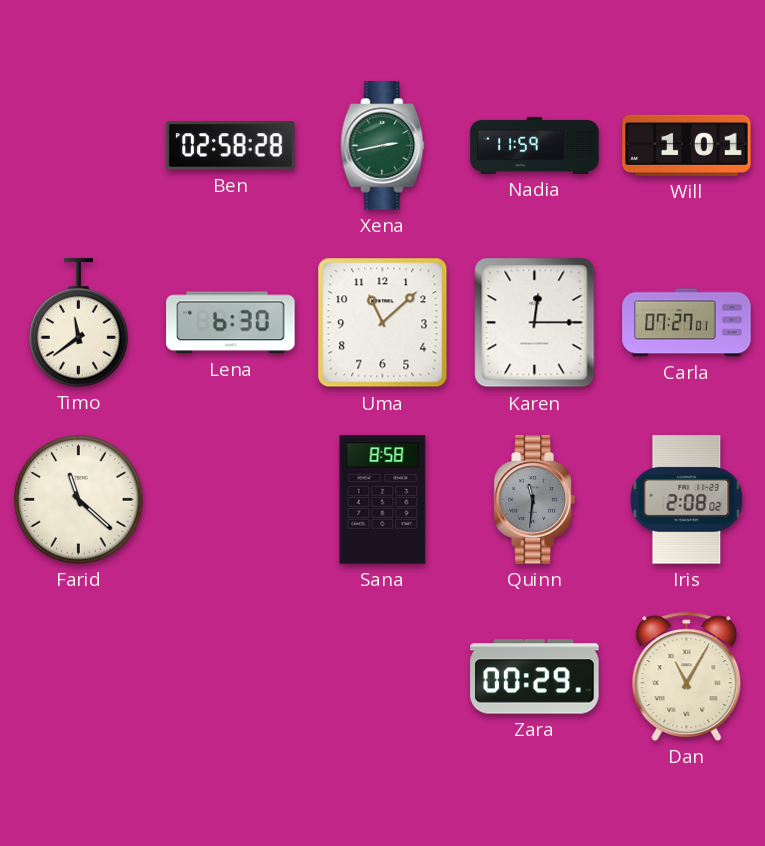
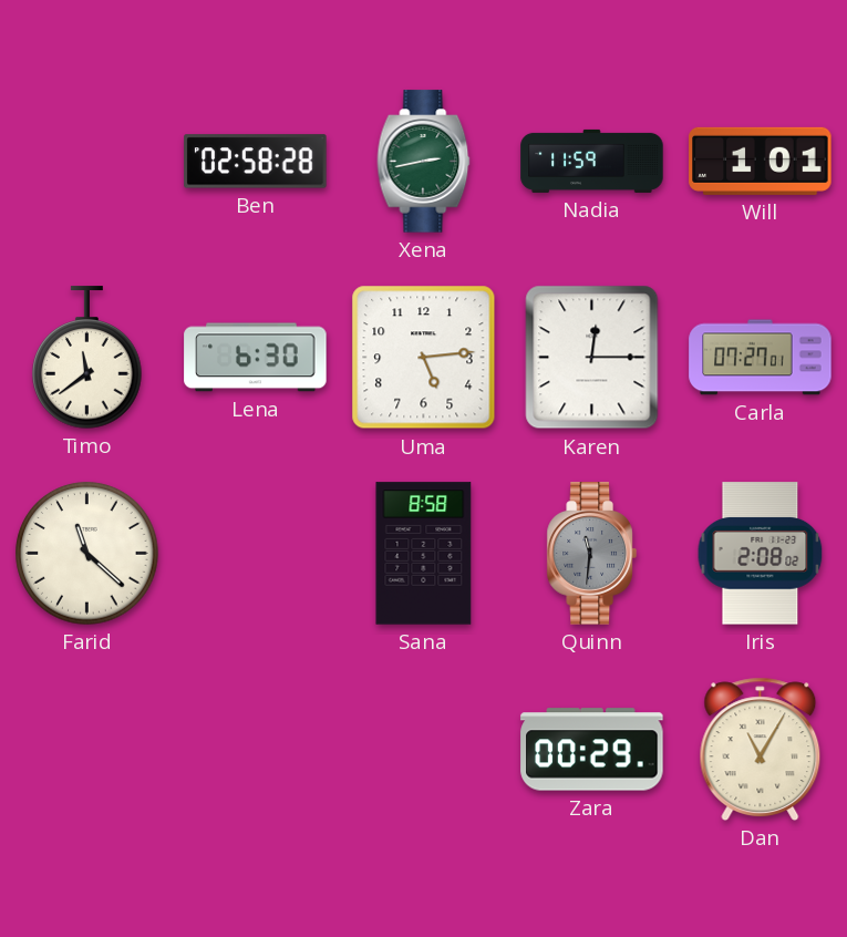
Uma: 11:08 -> 5:14
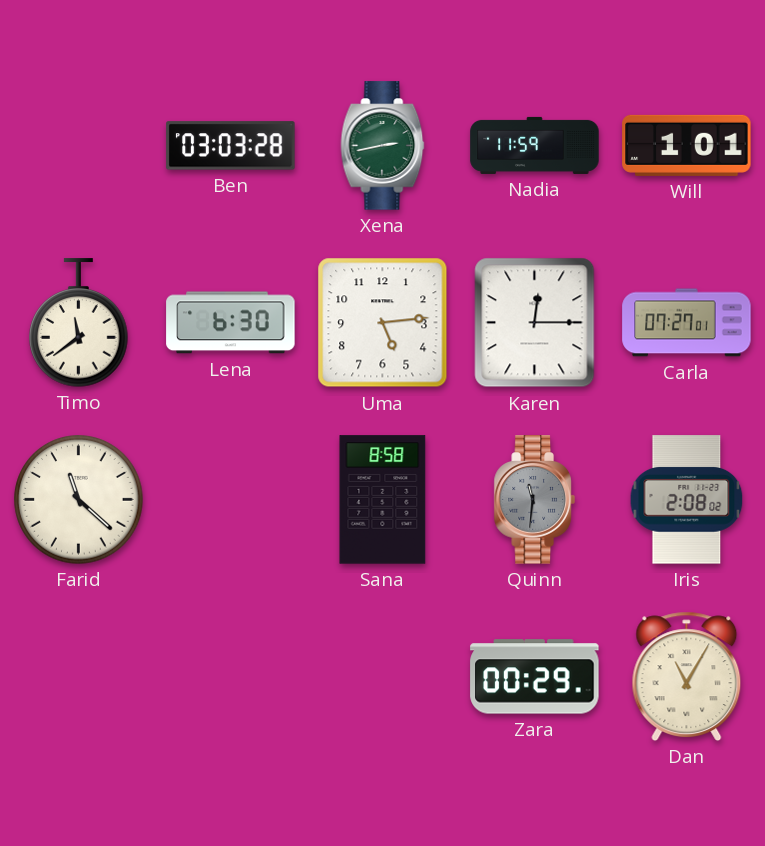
Ben: 02:58 -> 03:03
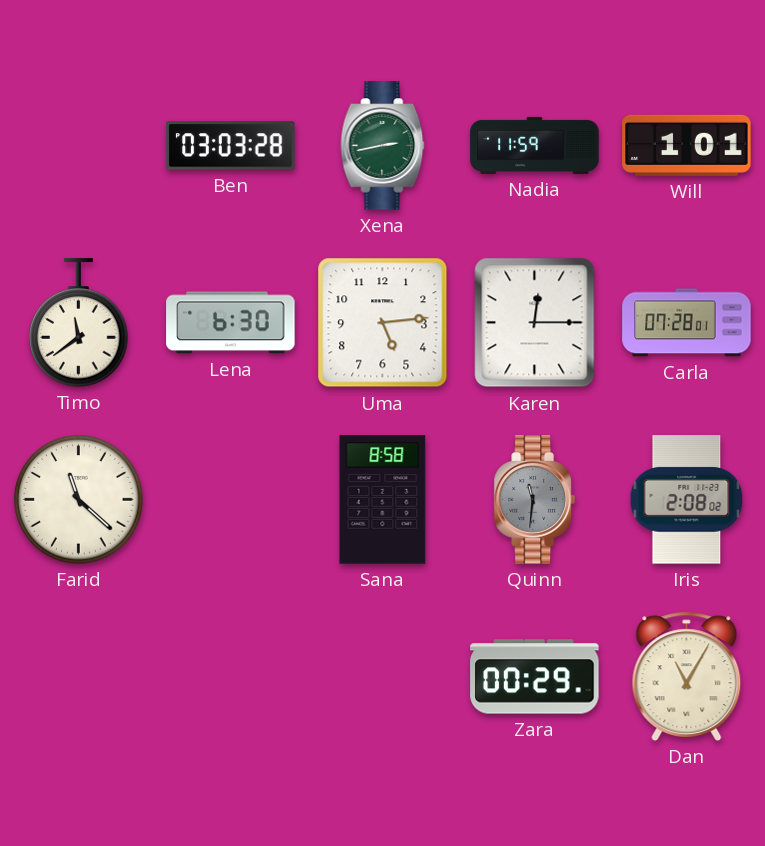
Carla: 07:27 -> 07:28
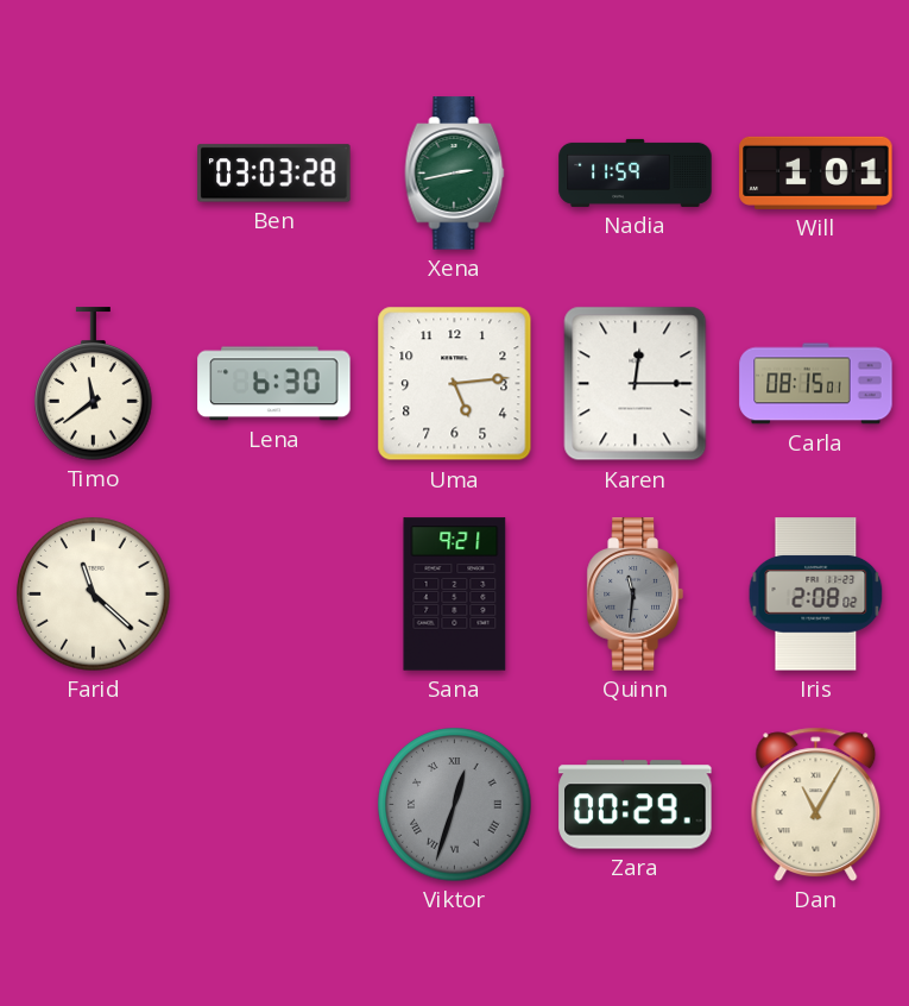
Carla: 07:28 -> 08:15
Sana: 8:58 -> 9:21
Viktor: none -> 12:33
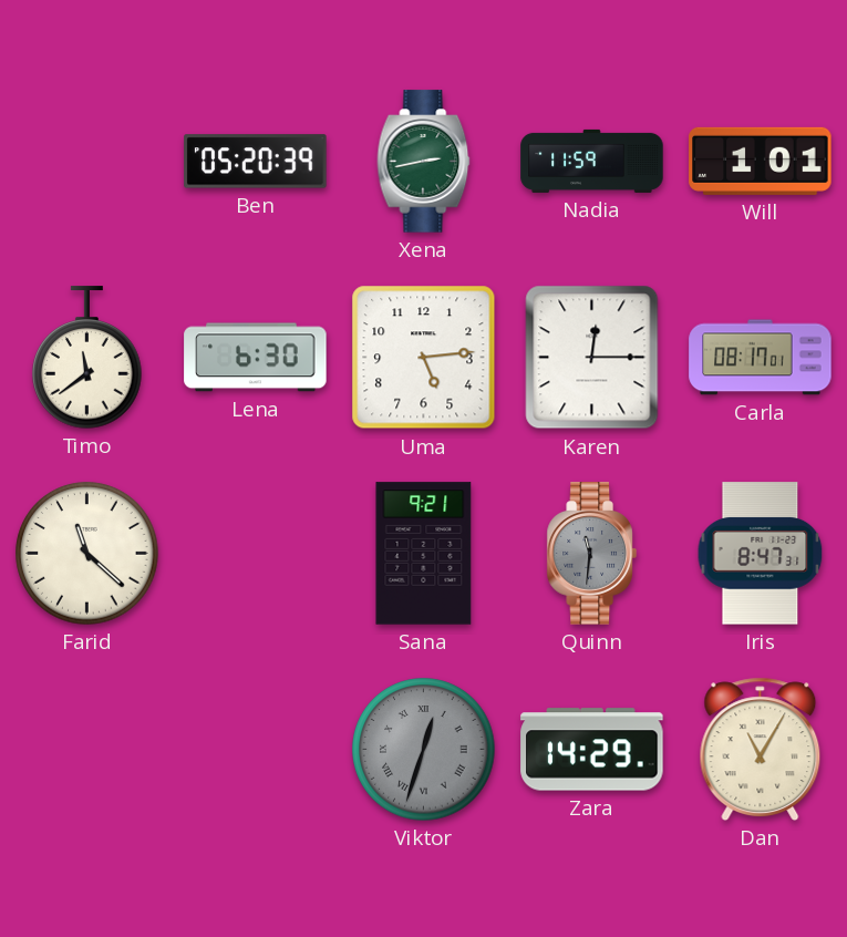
Ben: 03:03 -> 05:20
Carla: 08:15 -> 08:17
Iris: 2:08 -> 8:47
Zara: 00:29 -> 14:29
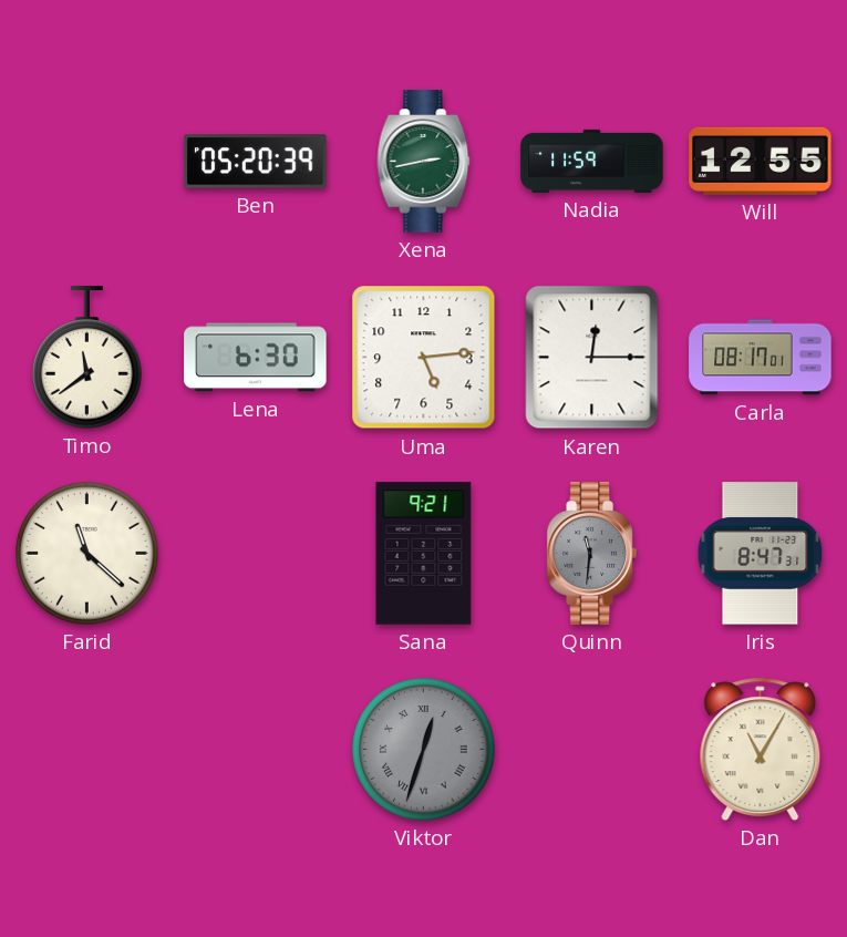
Will: 1:01 -> 12:55
Zara: 14:29 -> none
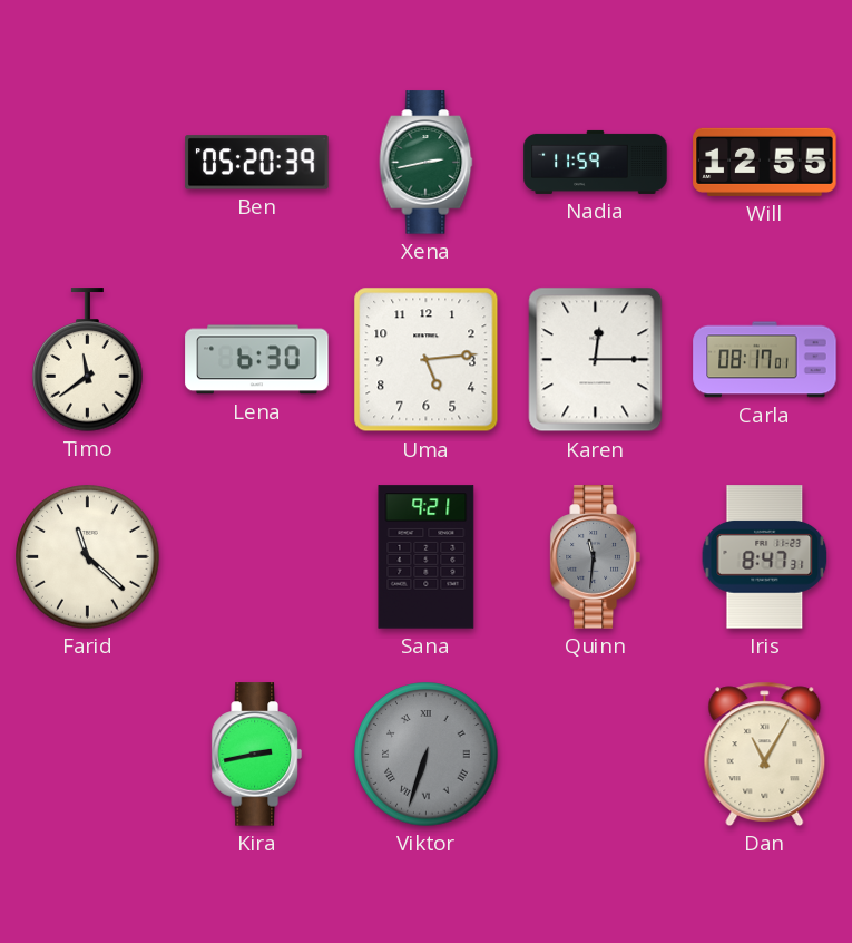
Kira: none -> 2:43
Viktor: 12:33 -> 6:33
